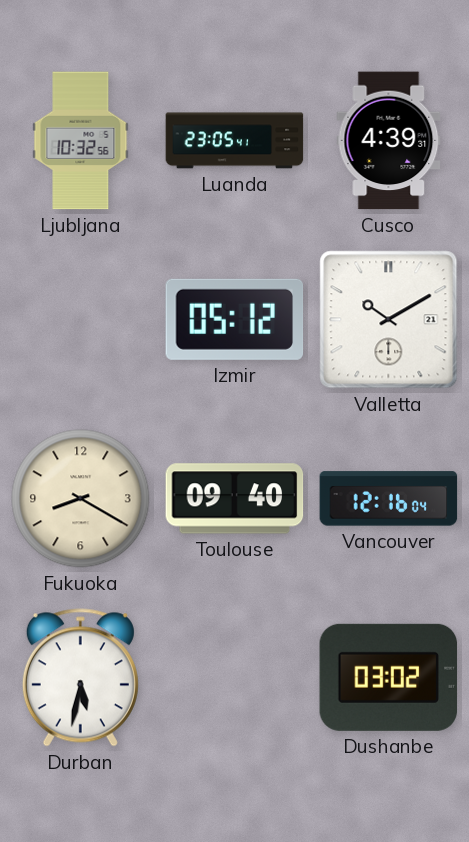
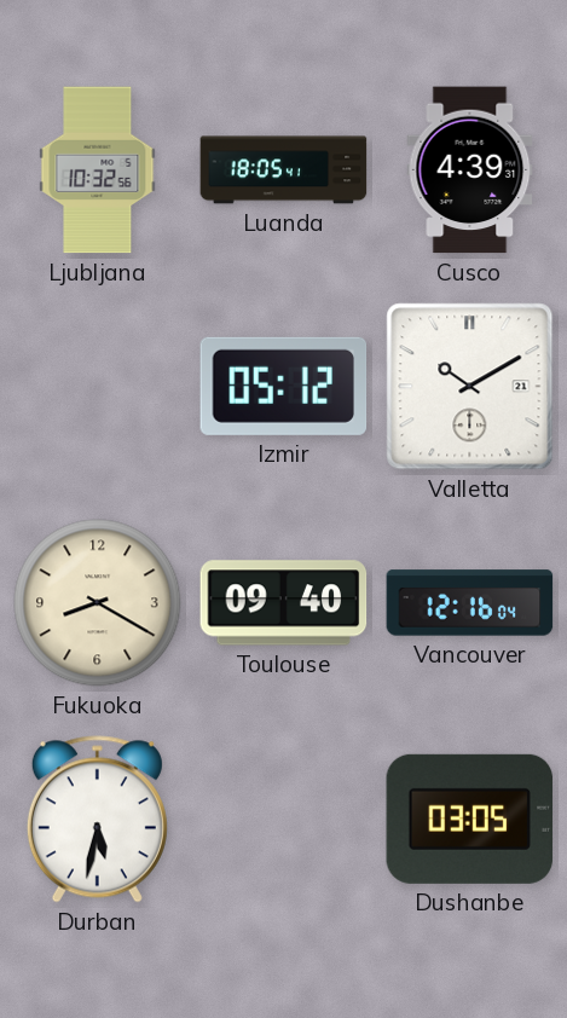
Luanda: 23:05 -> 18:05
Dushanbe: 03:02 -> 03:05
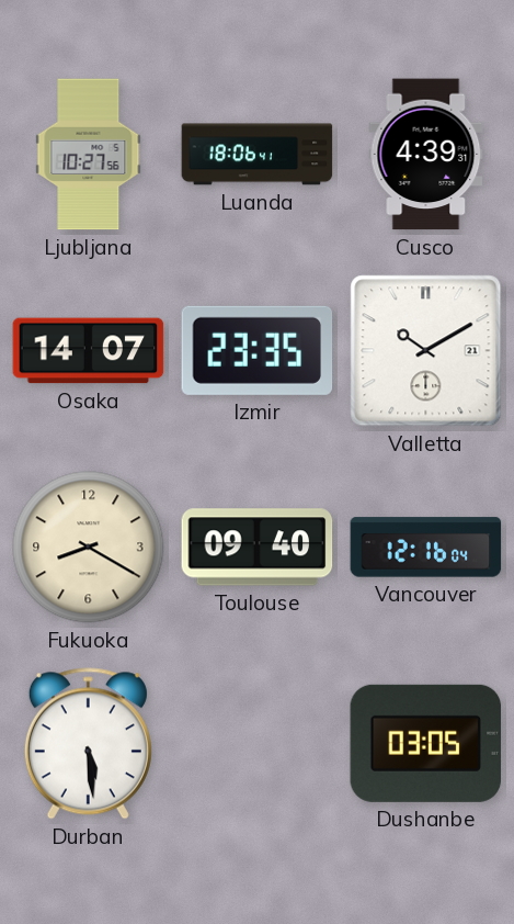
Ljubljana: 10:32 -> 10:27
Luanda: 18:05 -> 18:06
Osaka: none -> 14:07
Izmir: 05:12 -> 23:35
Durban: 5:32 -> 5:29
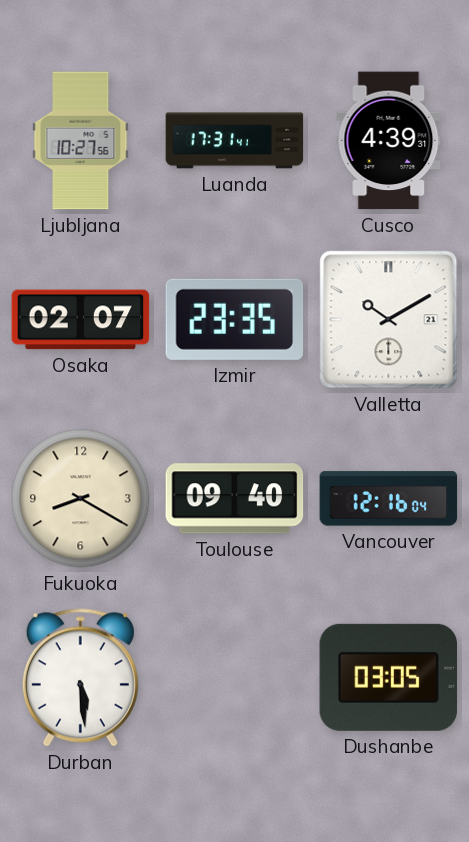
Luanda: 18:06 -> 17:31
Osaka: 14:07 -> 02:07
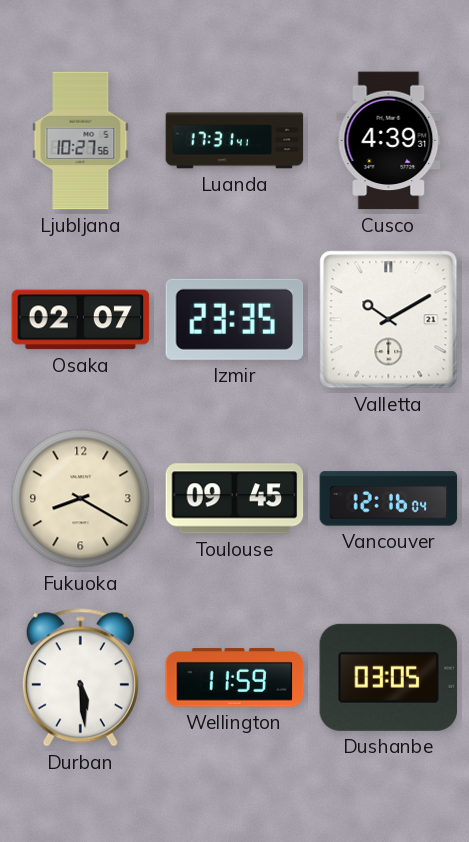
Toulouse: 09:40 -> 09:45
Wellington: none -> 11:59
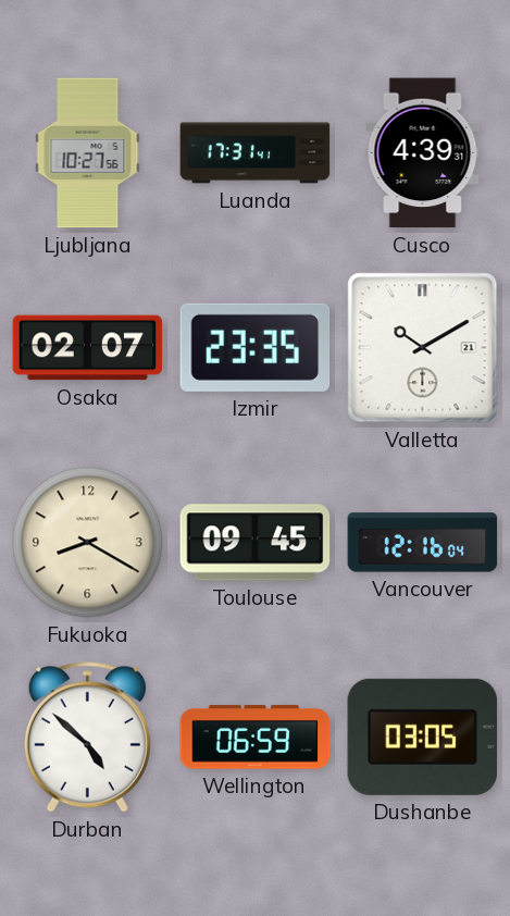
Durban: 5:29 -> 4:52
Wellington: 11:59 -> 06:59
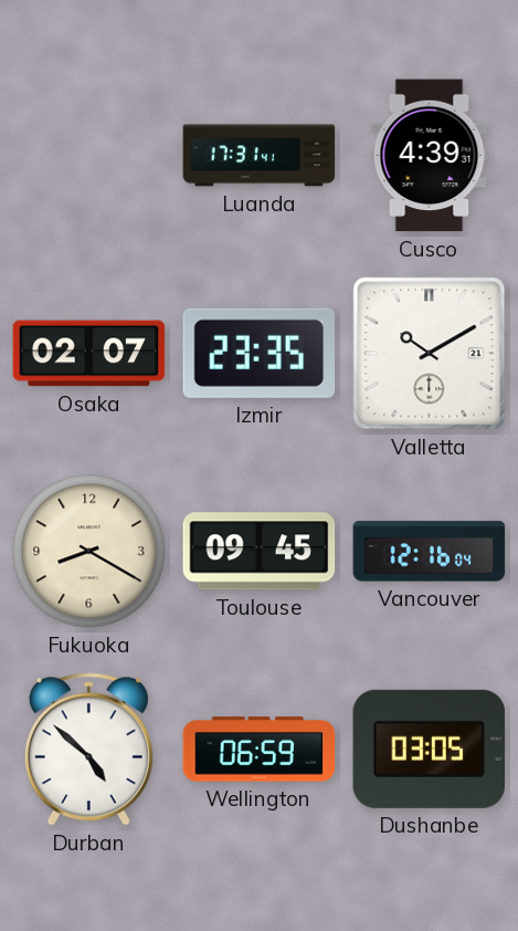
Ljubljana: 10:27 -> none
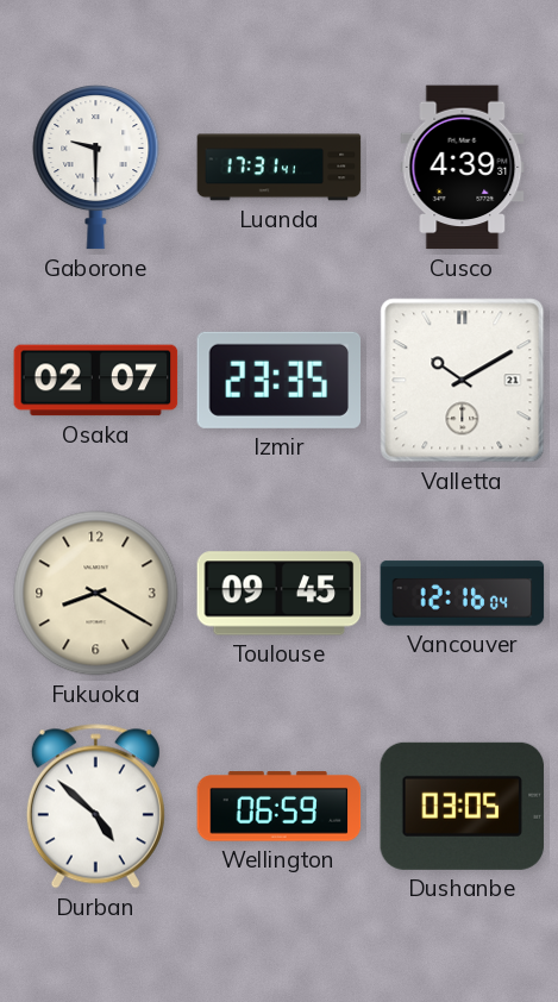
Gaborone: none -> 9:30
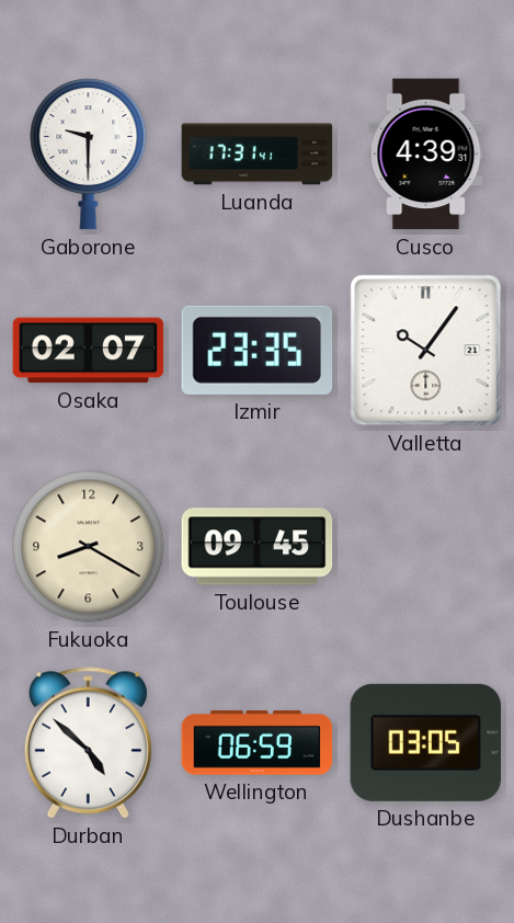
Valletta: 10:10 -> 10:06
Vancouver: 12:16 -> none
